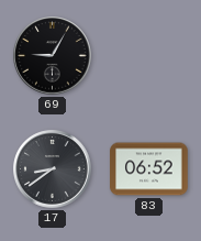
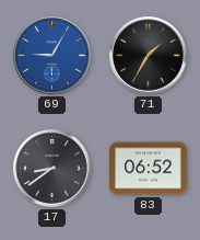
69 dial: black -> blue
71: none -> 1:35
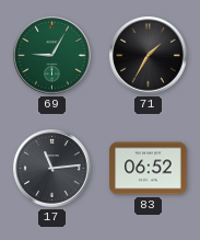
69 dial: blue -> green
17: 8:39 -> 11:14
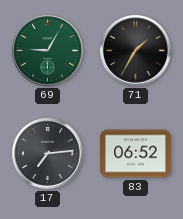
17: 11:14 -> 7:14
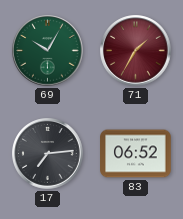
69: 9:05 -> 10:05
71 dial: black -> burgundy
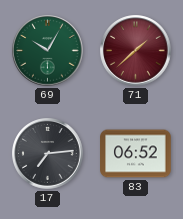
71: 1:35 -> 1:38
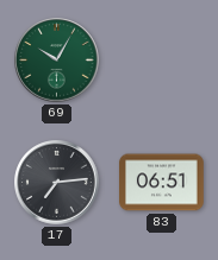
71: 1:38 -> none
83: 06:52 -> 06:51
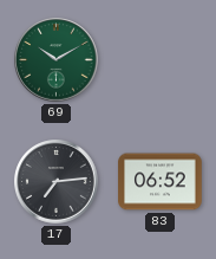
69: 10:05 -> 10:10
83: 06:51 -> 06:52
